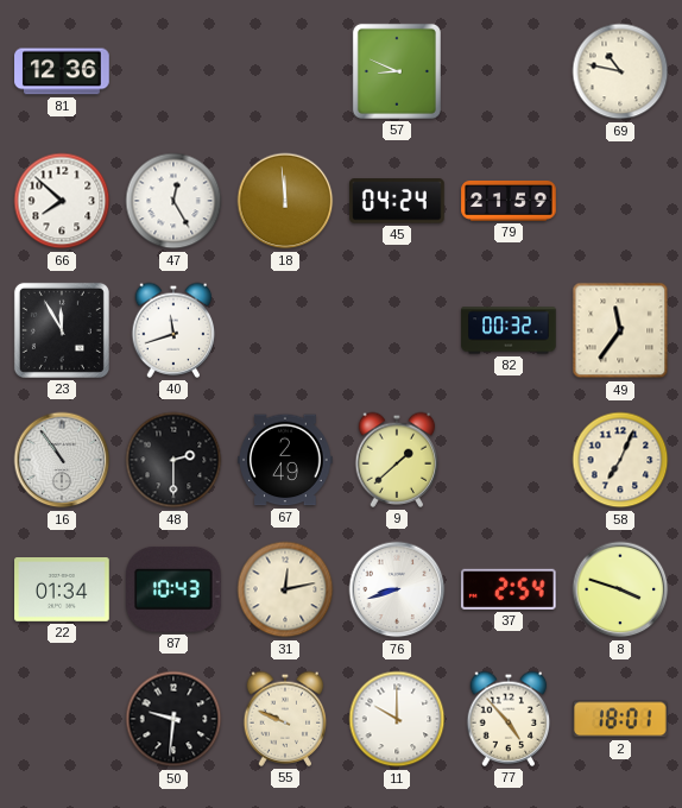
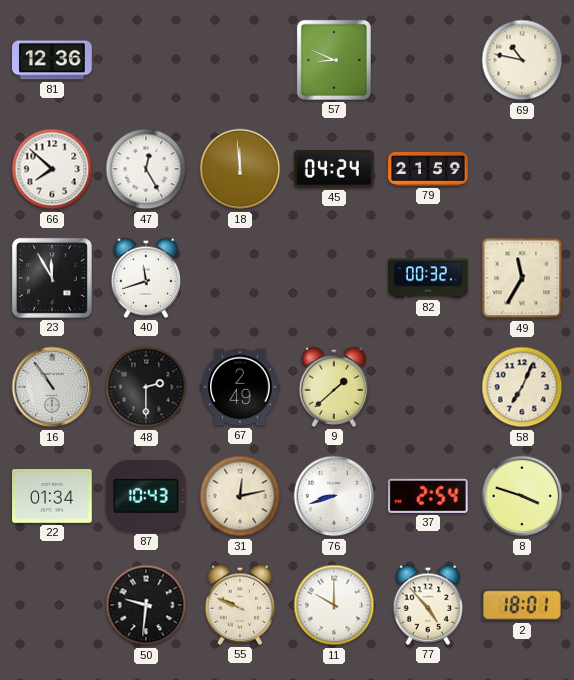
49: 11:36 -> 11:35
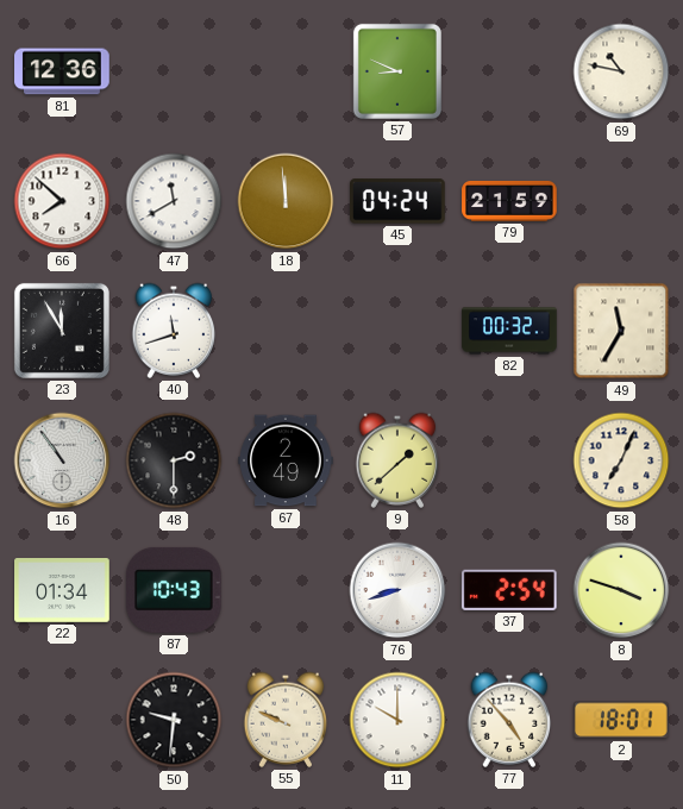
47: 12:25 -> 11:40
31: 12:13 -> none
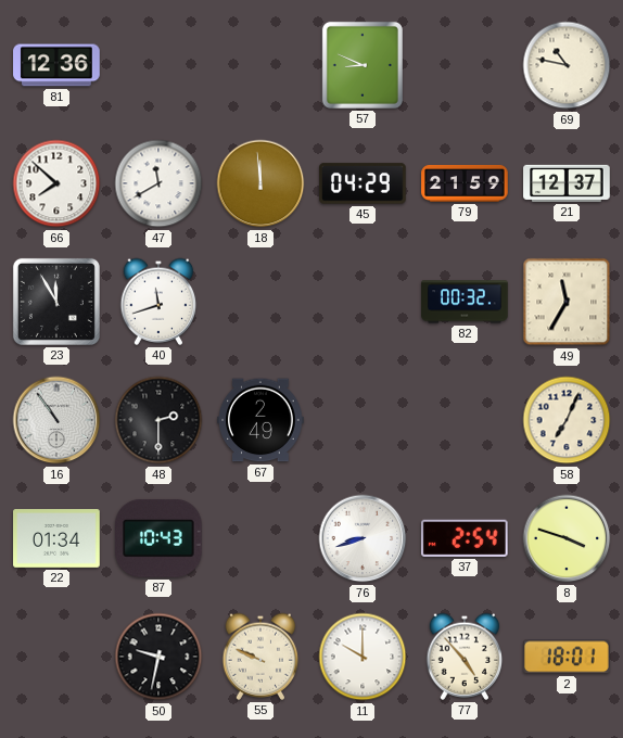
45: 04:24 -> 04:29
21: none -> 12:37
9: 1:38 -> none
50: 9:31 -> 9:32
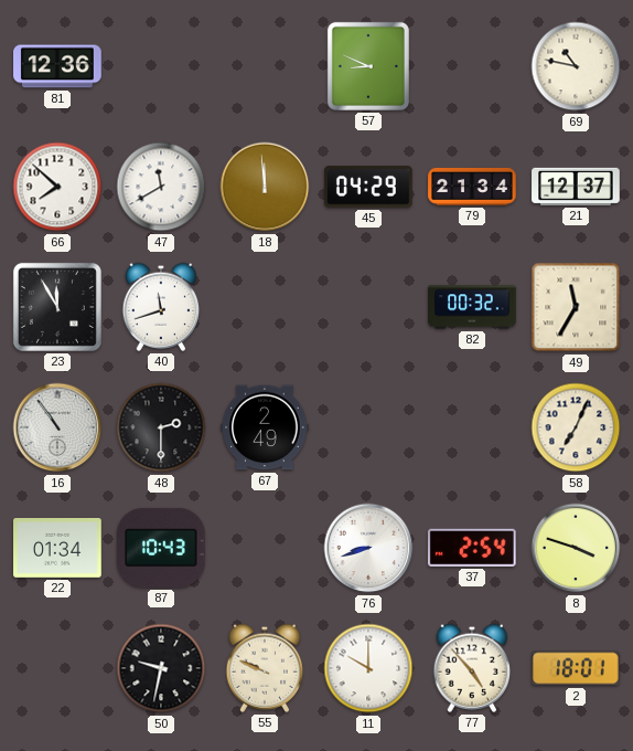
79: 21:59 -> 21:34
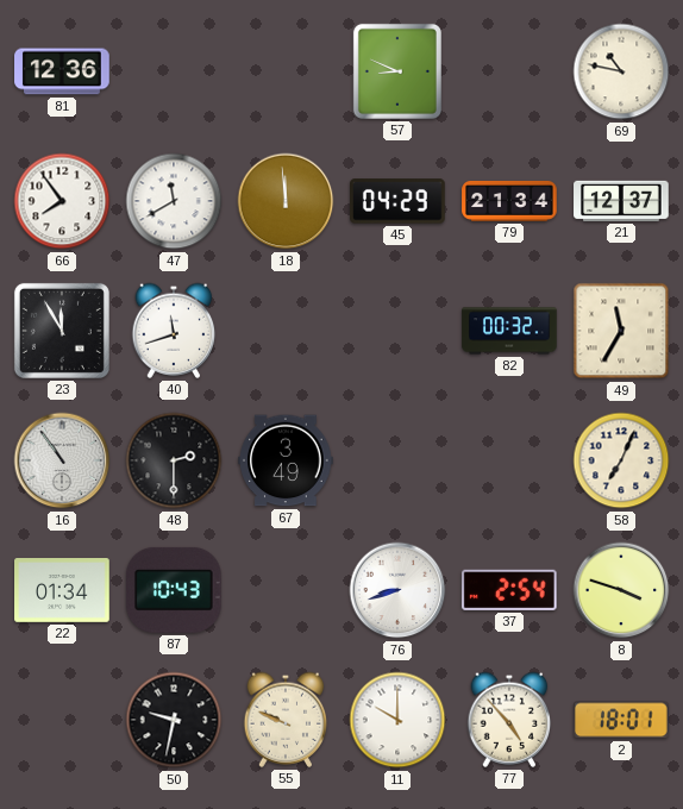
66: 7:52 -> 7:54
67: 2:49 -> 3:49
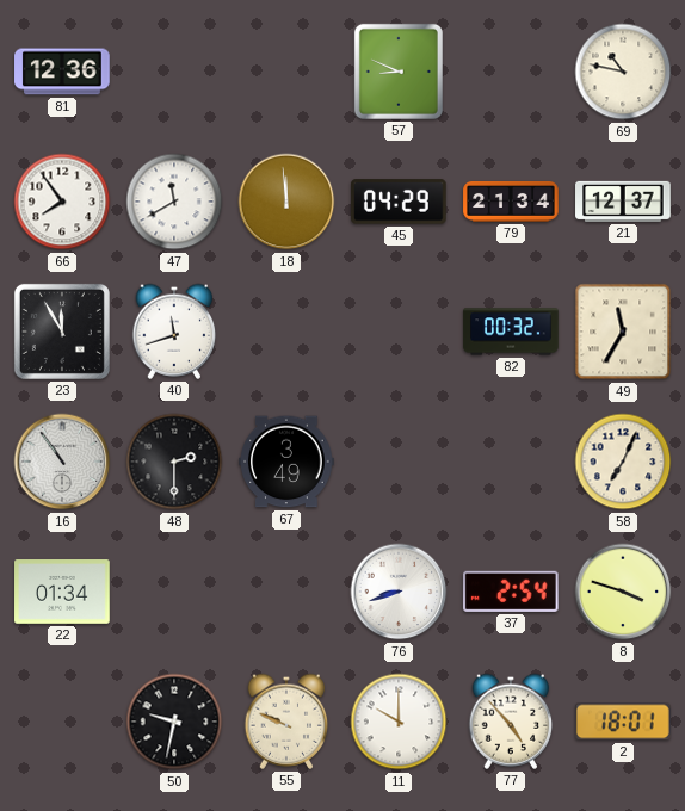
87: 10:43 -> none
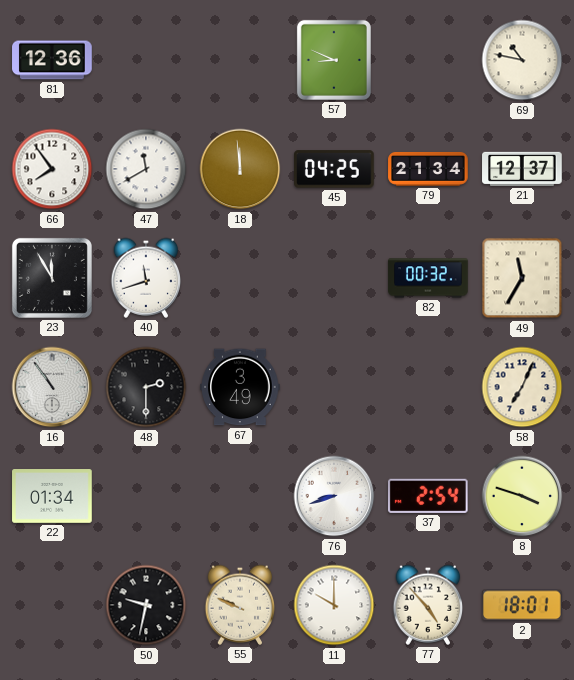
45: 04:29 -> 04:25
